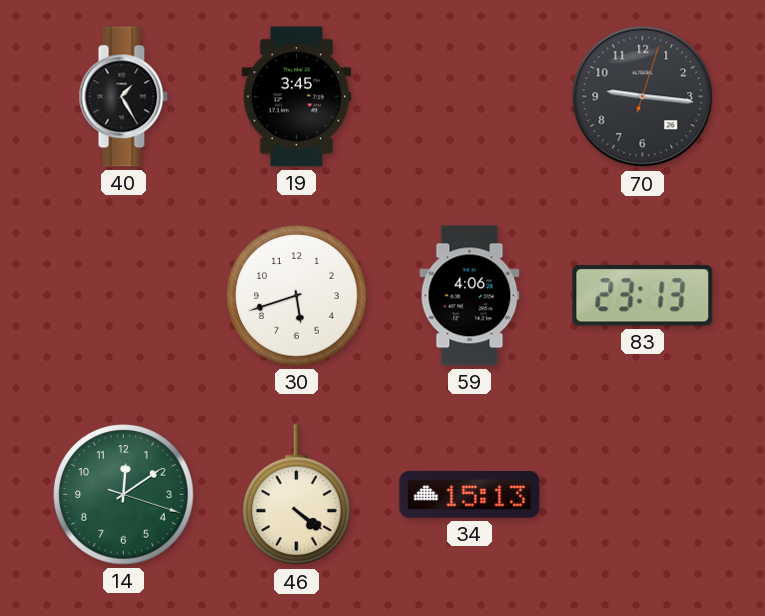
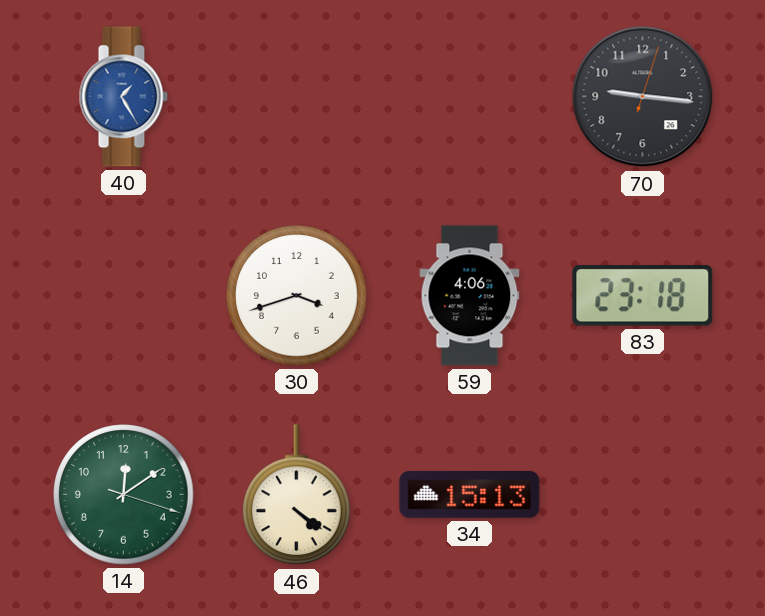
40 dial: black -> blue
19: 3:45 -> none
30: 5:42 -> 3:42
83: 23:13 -> 23:18
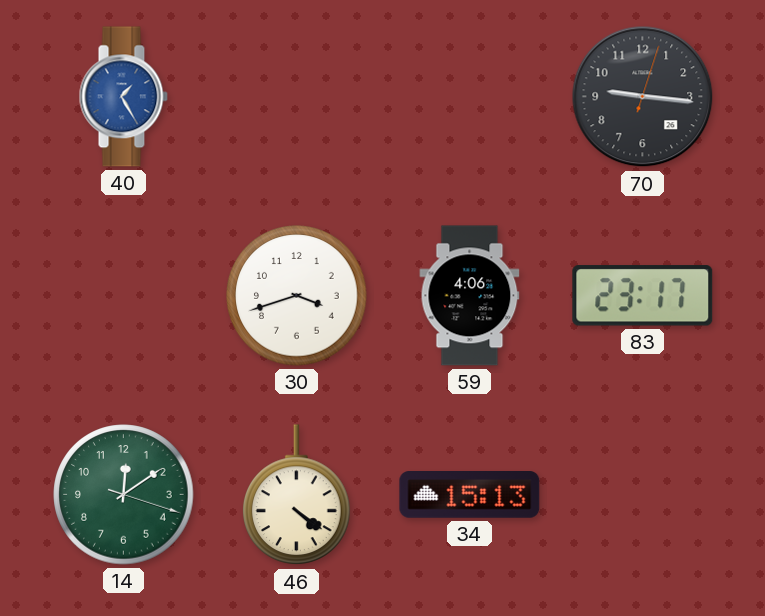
83: 23:18 -> 23:17
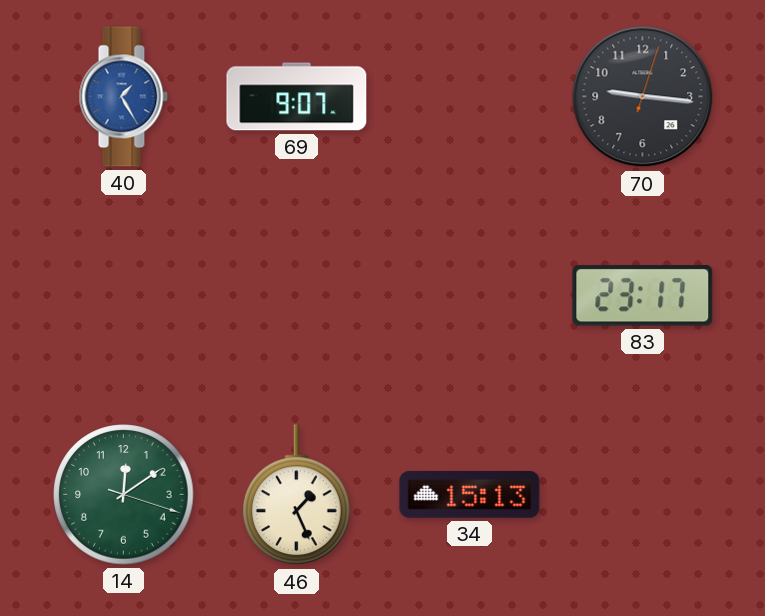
69: none -> 9:07
30: 3:42 -> none
59: 4:06 -> none
46: 4:21 -> 1:26
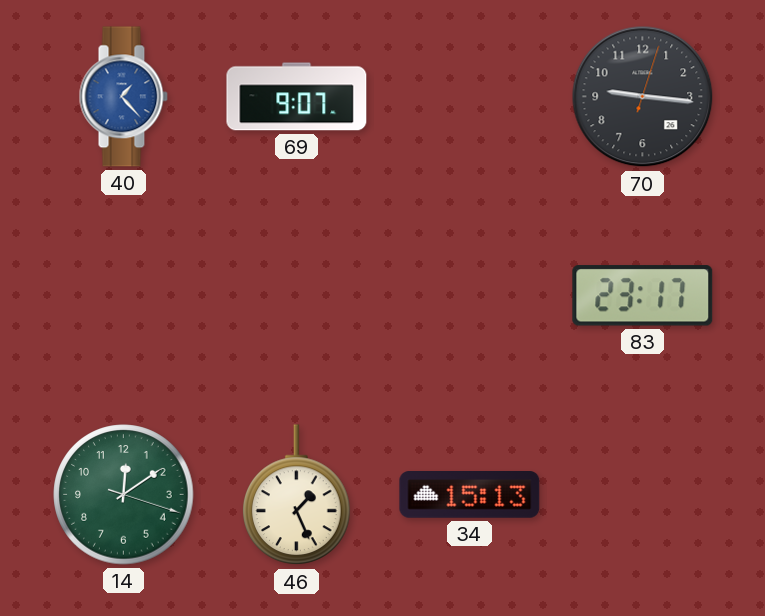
40: 1:25 -> 1:23
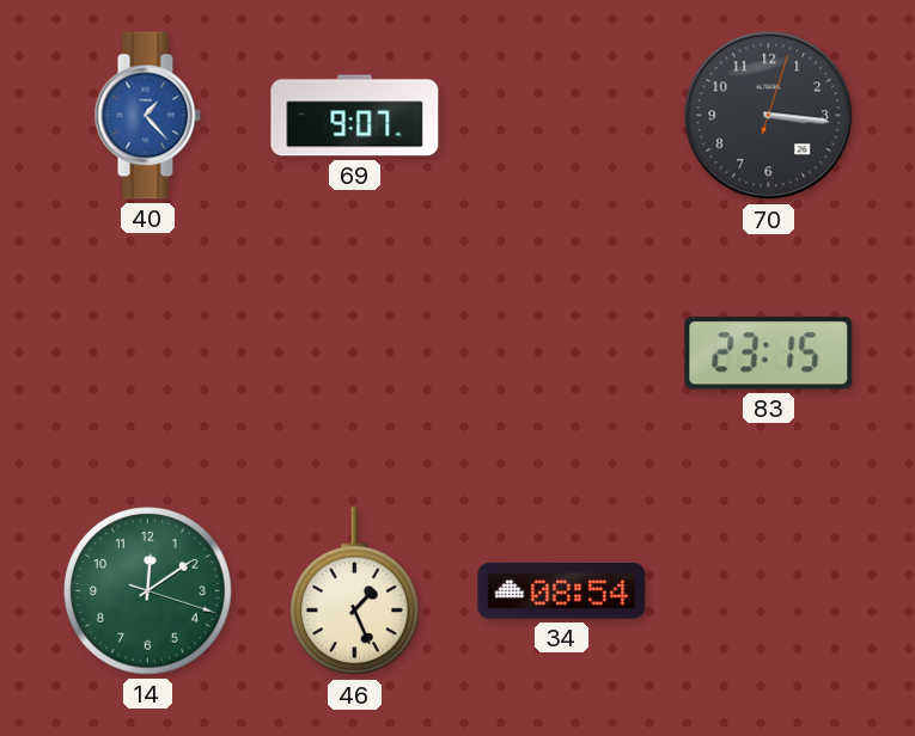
70: 9:16 -> 3:16
83: 23:17 -> 23:15
34: 15:13 -> 08:54
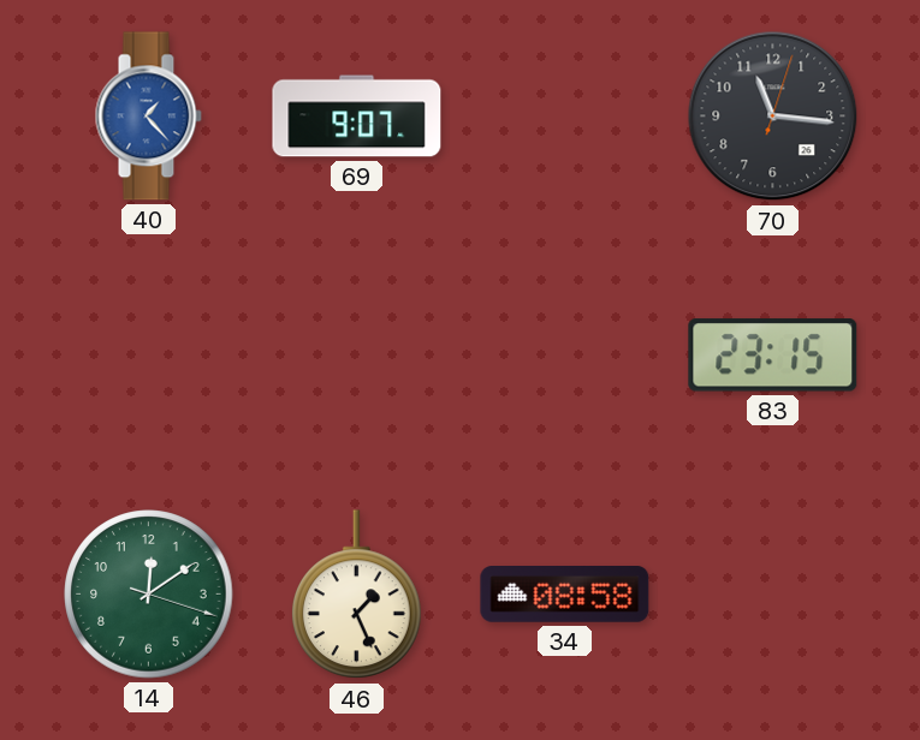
70: 3:16 -> 11:16
34: 08:54 -> 08:58
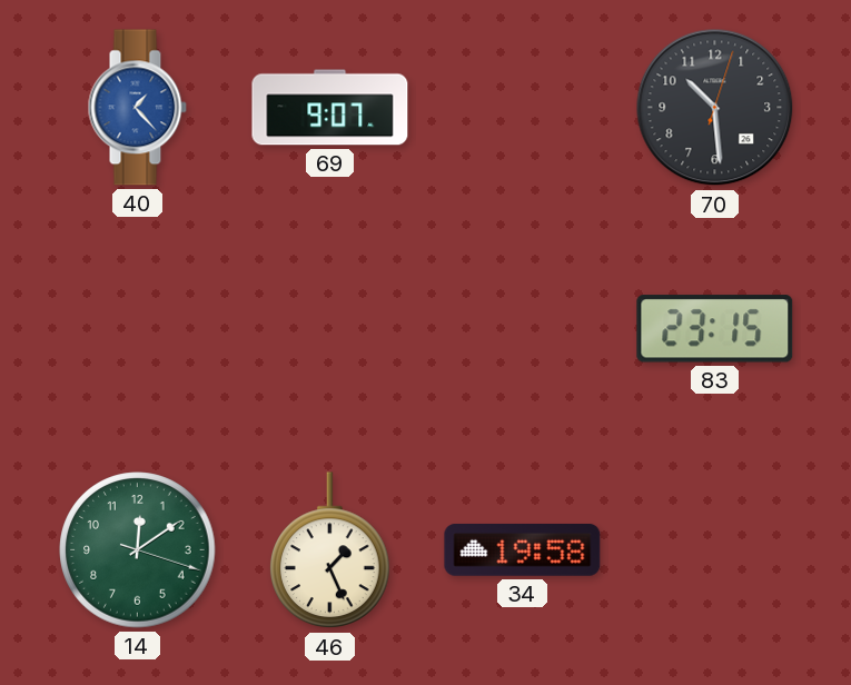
70: 11:16 -> 10:29
34: 08:58 -> 19:58
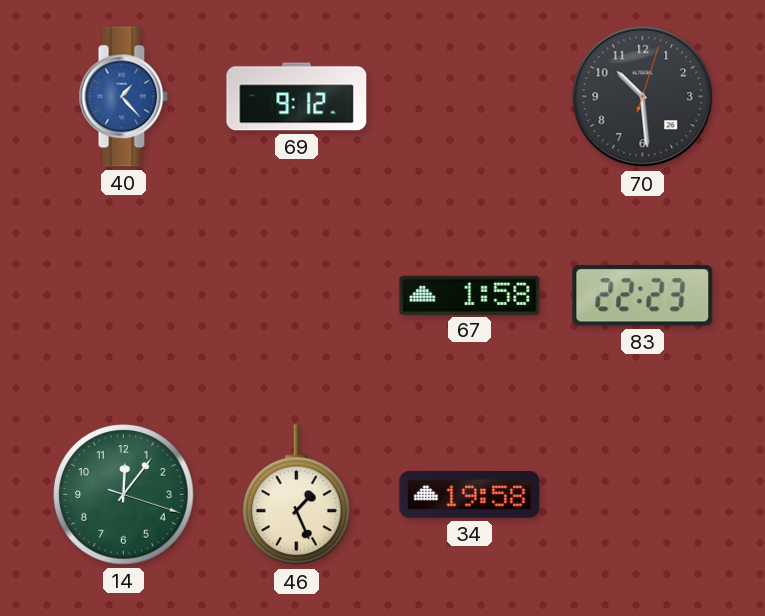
69: 9:07 -> 9:12
67: none -> 1:58
83: 23:15 -> 22:23
14: 12:09 -> 12:06
